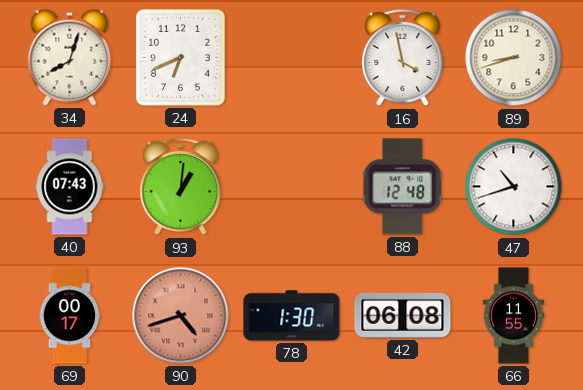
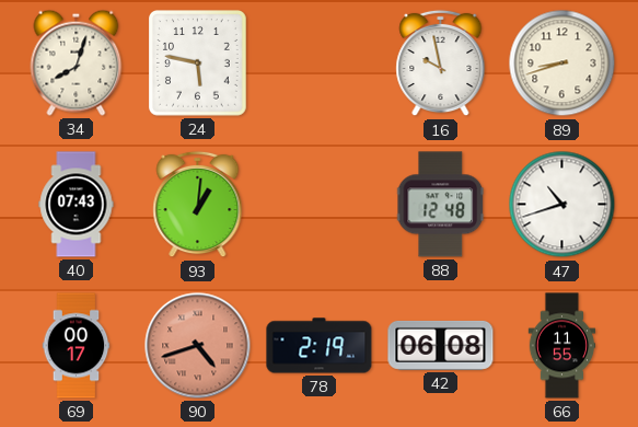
24: 6:41 -> 5:47
16: 3:58 -> 9:58
78: 1:30 -> 2:19
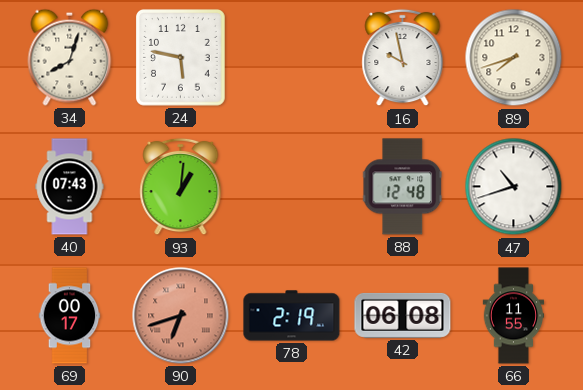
89: 8:42 -> 7:42
90: 4:42 -> 6:42
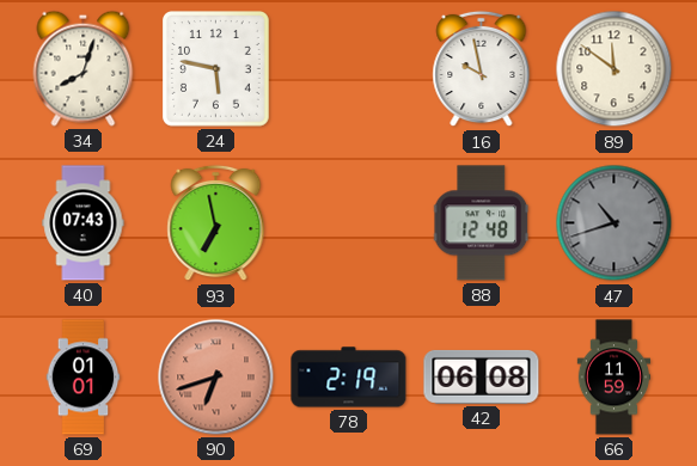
89: 7:42 -> 11:51
93: 1:01 -> 6:58
47 dial: white -> grey
69: 00:17 -> 01:01
66: 11:55 -> 11:59
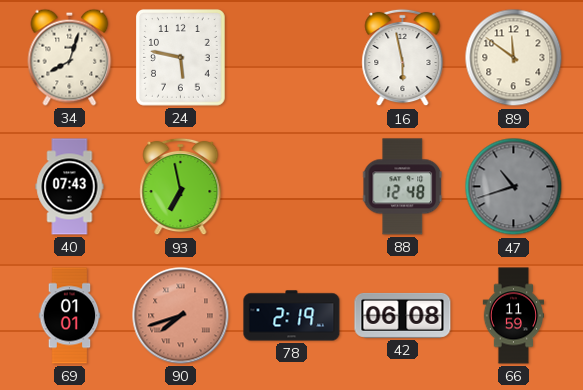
16: 9:58 -> 5:58
90: 6:42 -> 7:42
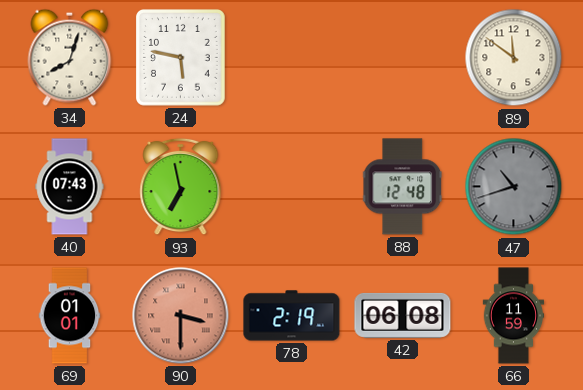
16: 5:58 -> none
90: 7:42 -> 3:30
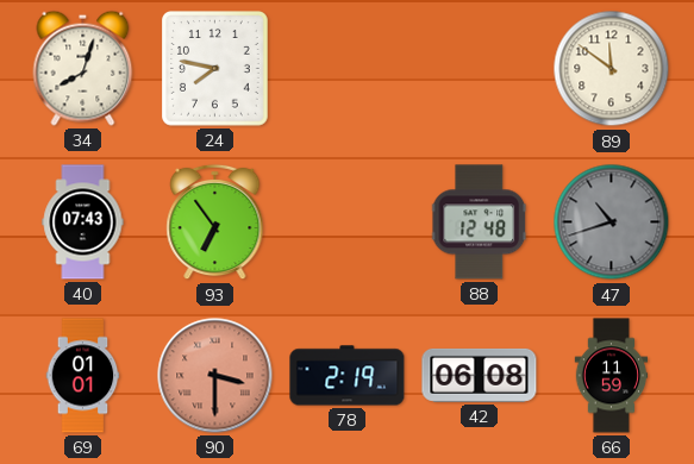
24: 5:47 -> 7:47
93: 6:58 -> 6:54
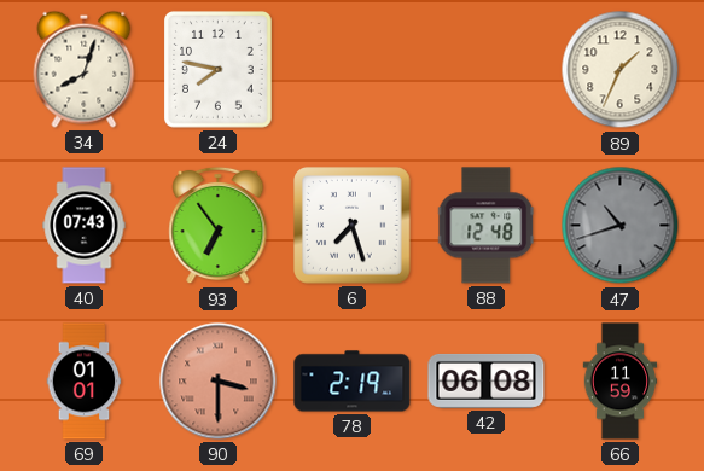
89: 11:51 -> 1:34
6: none -> 7:27
